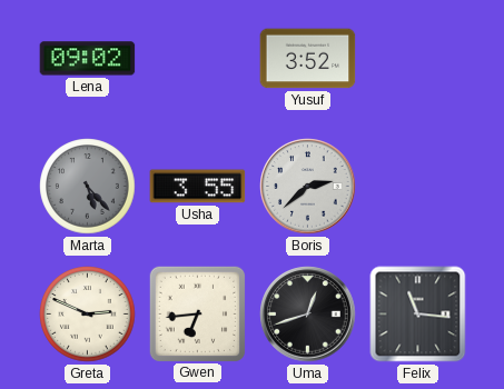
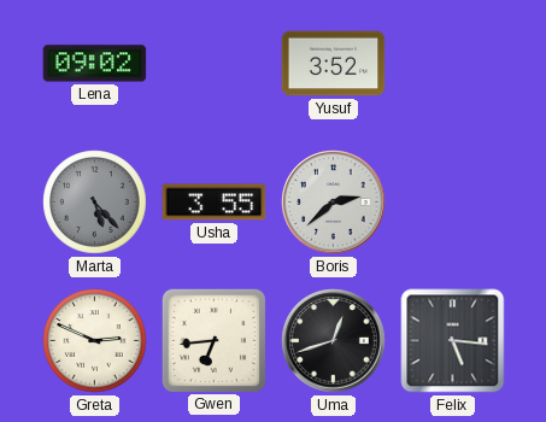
Felix: 11:16 -> 5:16
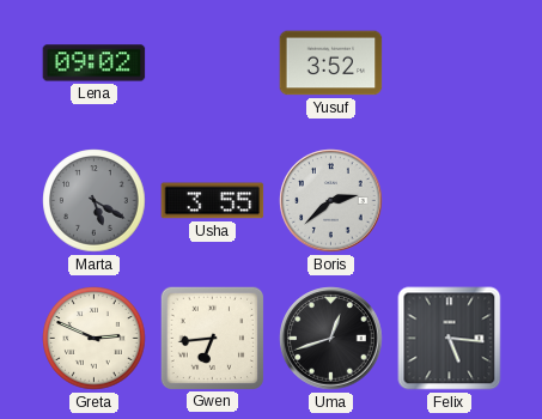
Marta: 5:23 -> 5:20
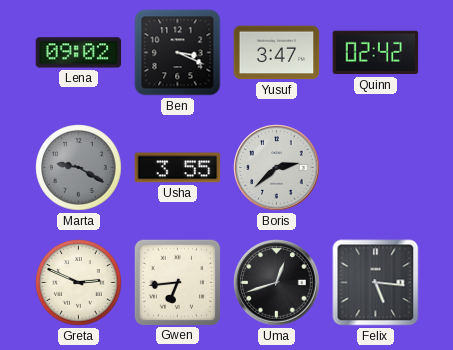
Ben: none -> 3:19
Yusuf: 3:52 -> 3:47
Quinn: none -> 02:42
Marta: 5:20 -> 9:20
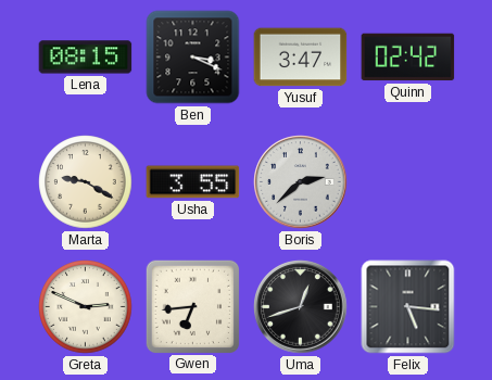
Lena: 09:02 -> 08:15
Marta dial: grey -> cream
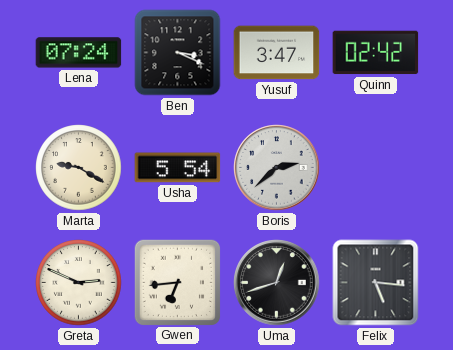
Lena: 08:15 -> 07:24
Usha: 3:55 -> 5:54
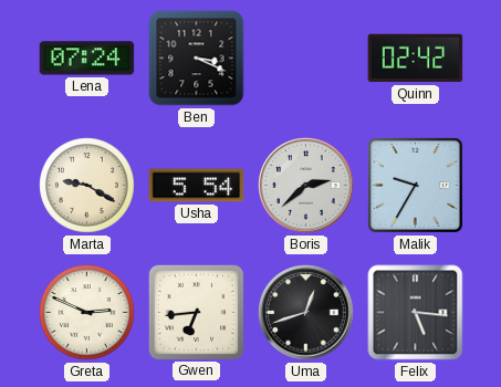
Yusuf: 3:47 -> none
Malik: none -> 9:35
